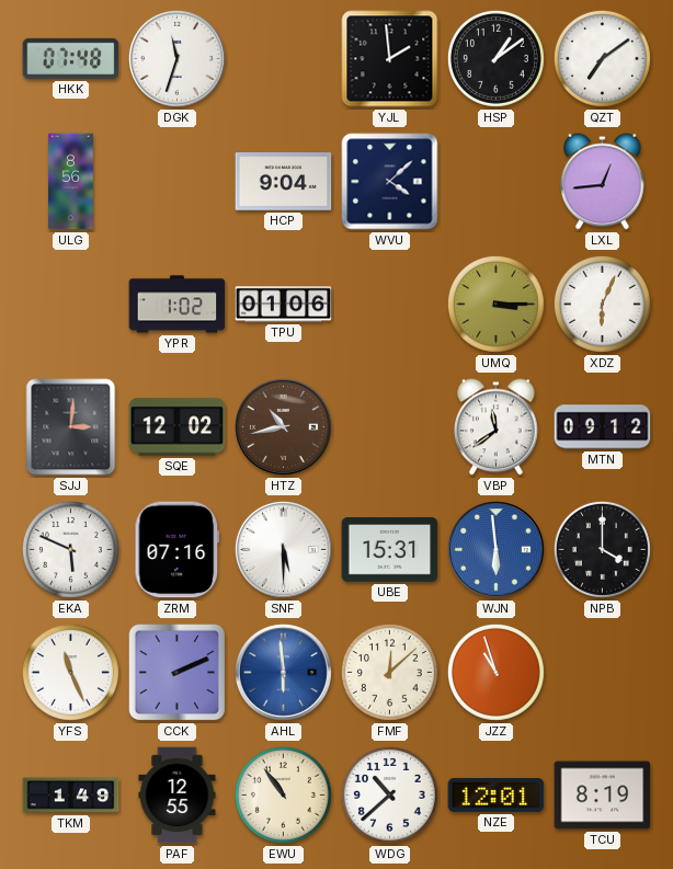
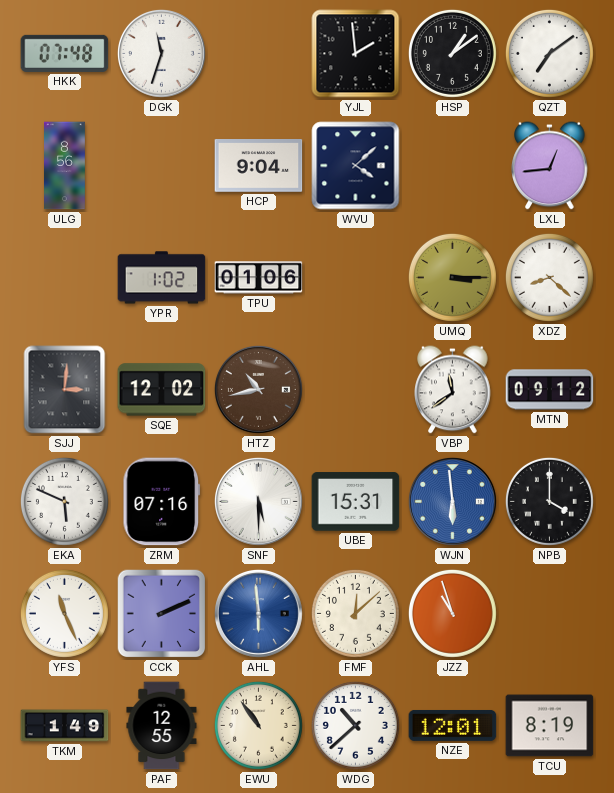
XDZ: 6:04 -> 8:22
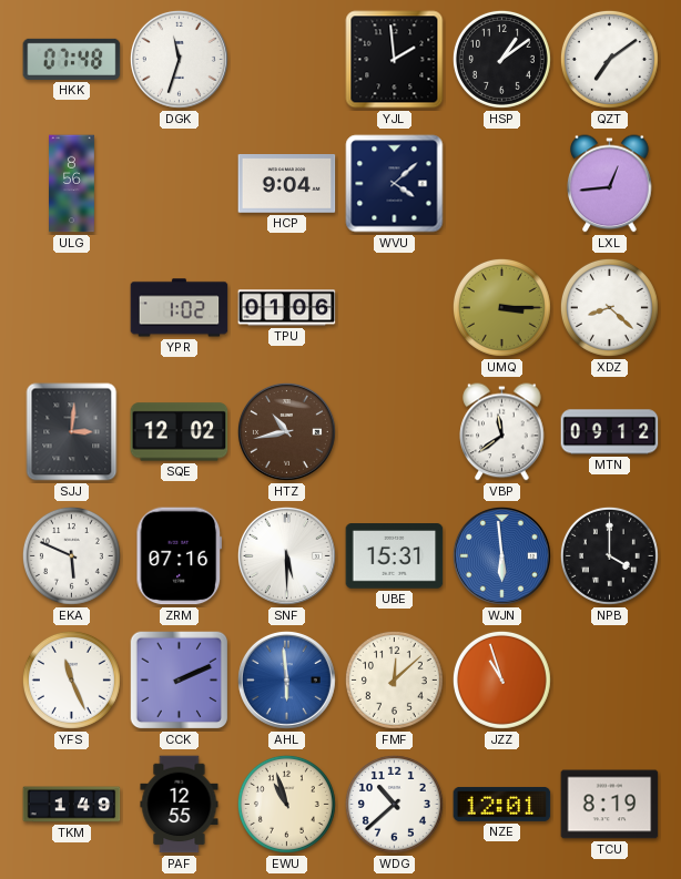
EWU: 10:54 -> 10:57
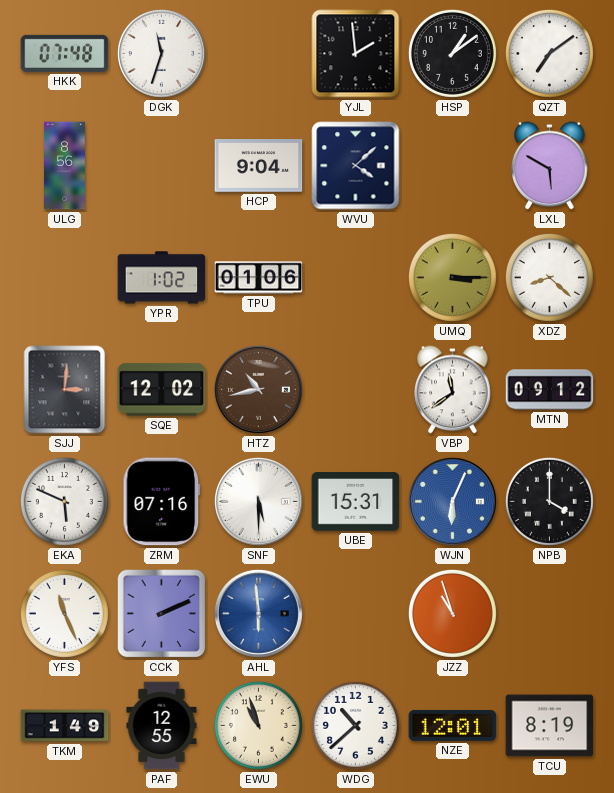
LXL: 12:44 -> 5:50
WJN: 5:59 -> 6:04
FMF: 12:08 -> none
